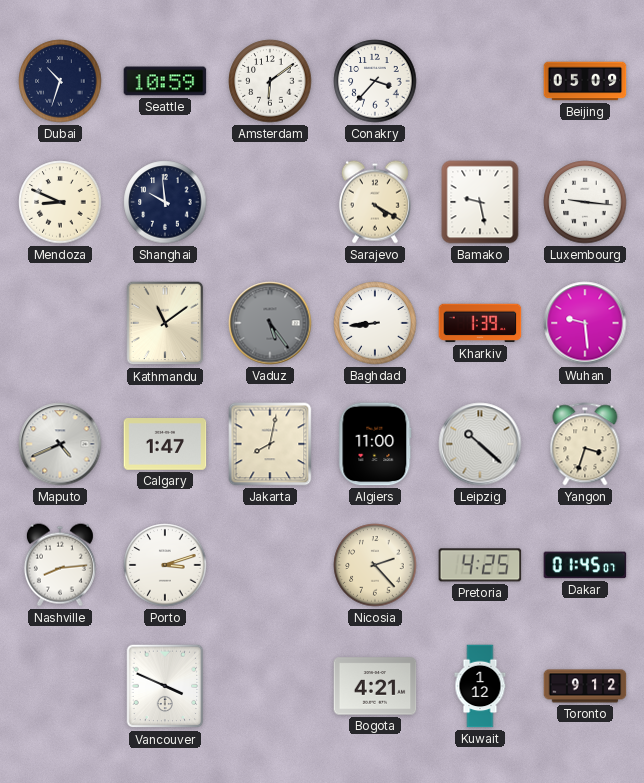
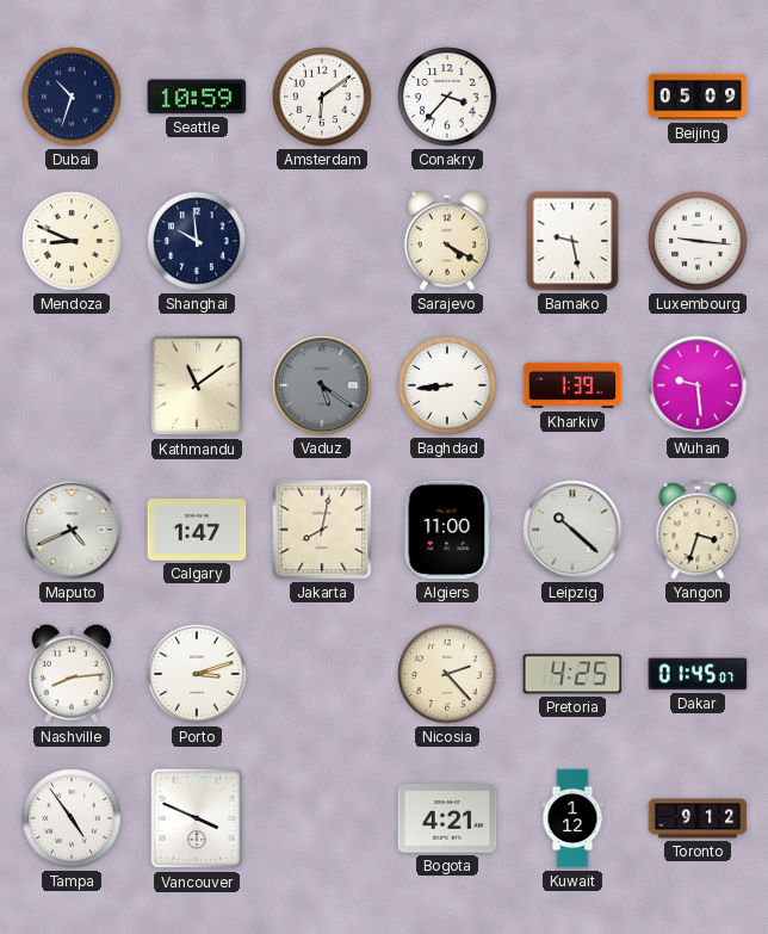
Vaduz: 5:24 -> 5:21
Tampa: none -> 4:54
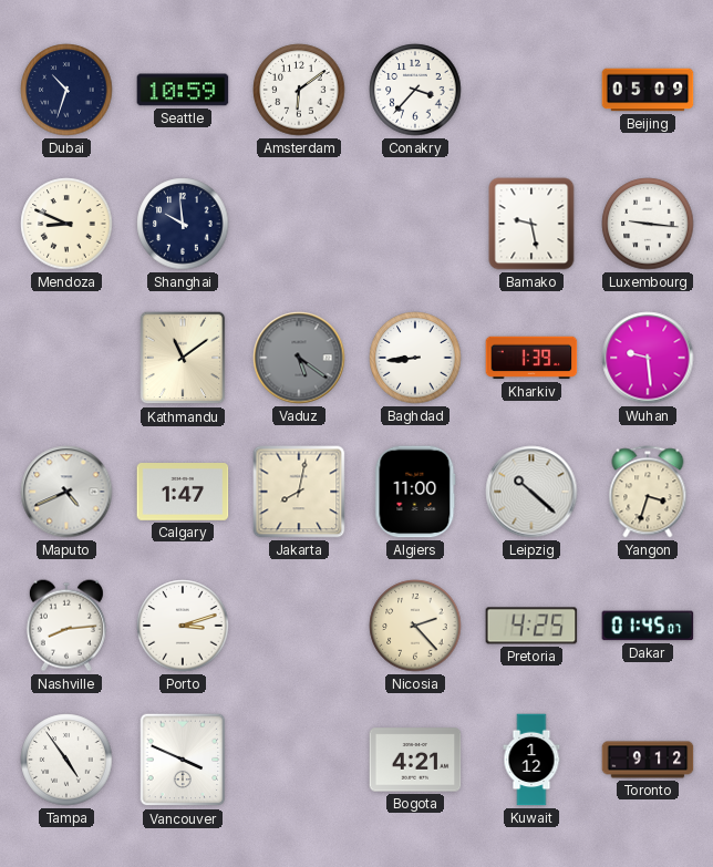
Sarajevo: 4:20 -> none
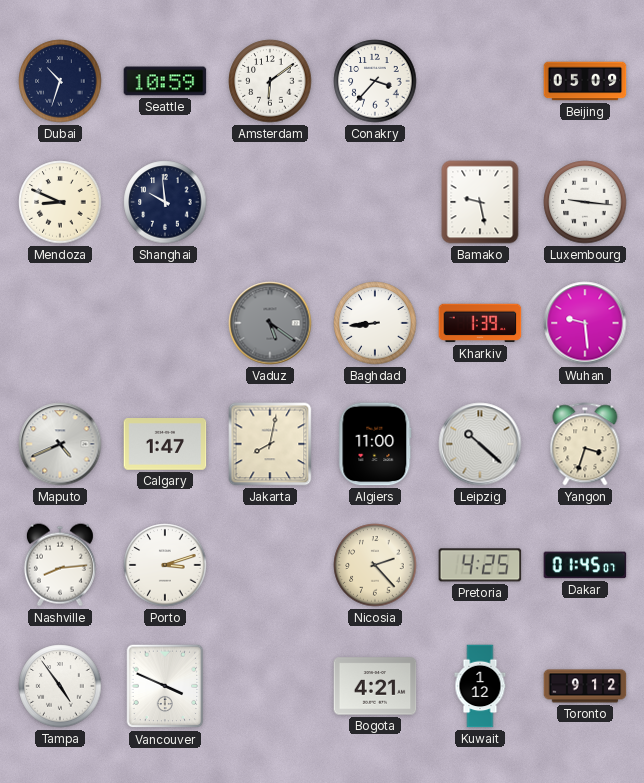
Kathmandu: 11:09 -> none
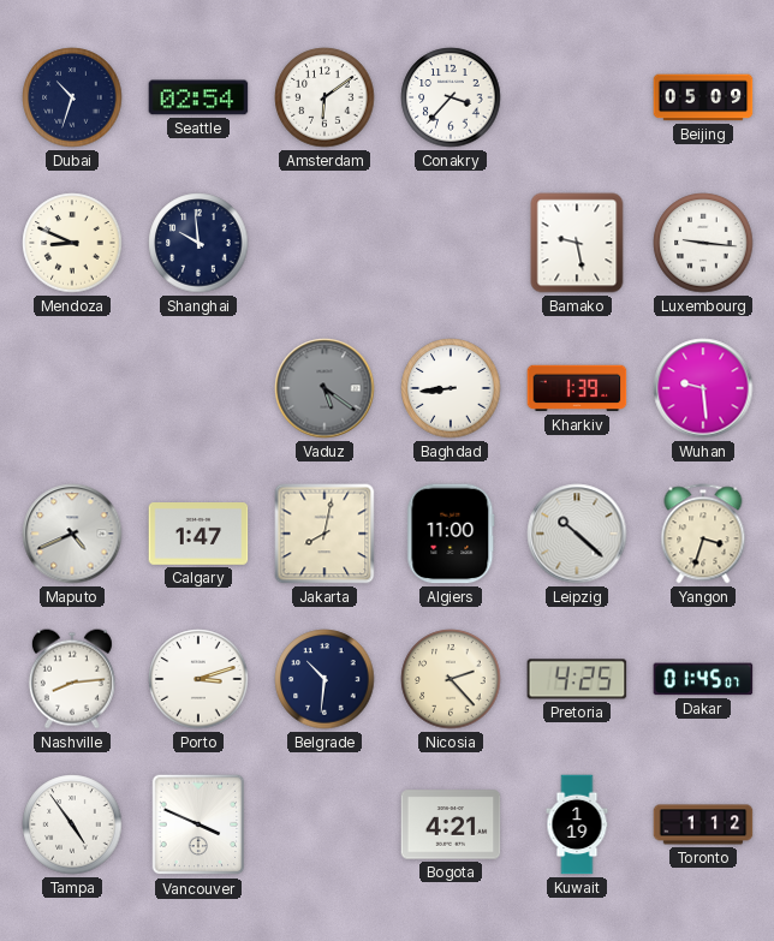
Seattle: 10:59 -> 02:54
Belgrade: none -> 10:31
Kuwait: 1:12 -> 1:19
Toronto: 9:12 -> 1:12
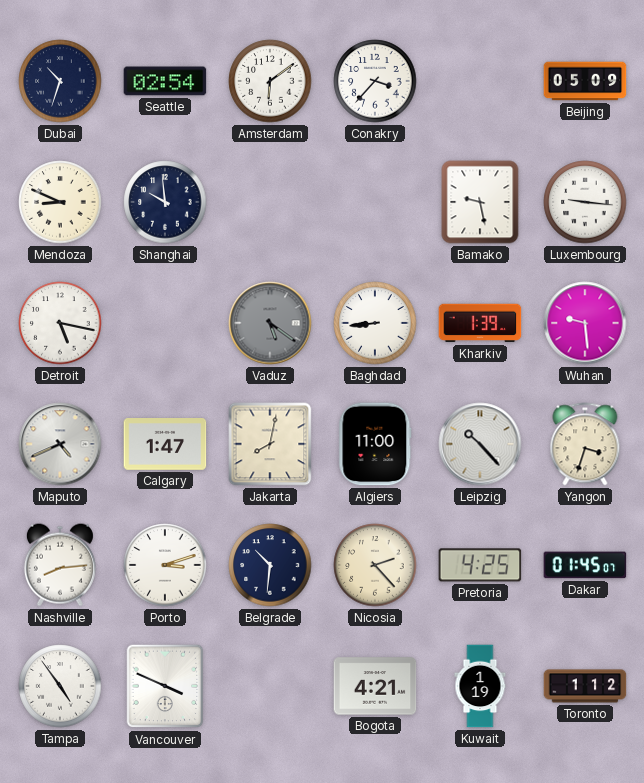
Detroit: none -> 5:17
Leipzig: 10:22 -> 10:23
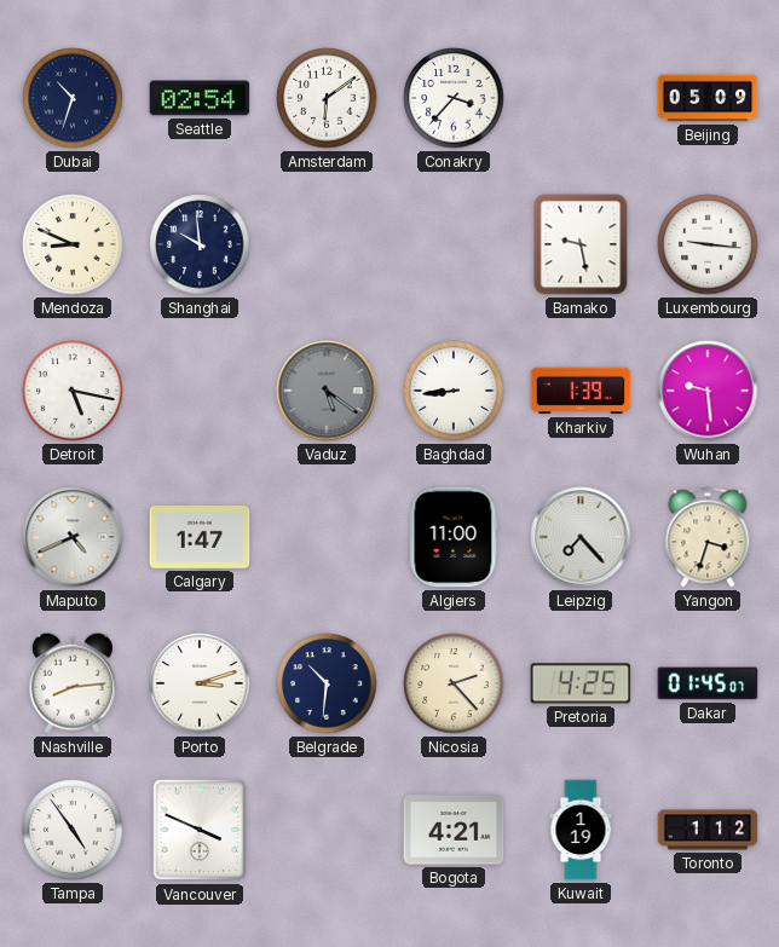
Jakarta: 8:02 -> none
Leipzig: 10:23 -> 7:23
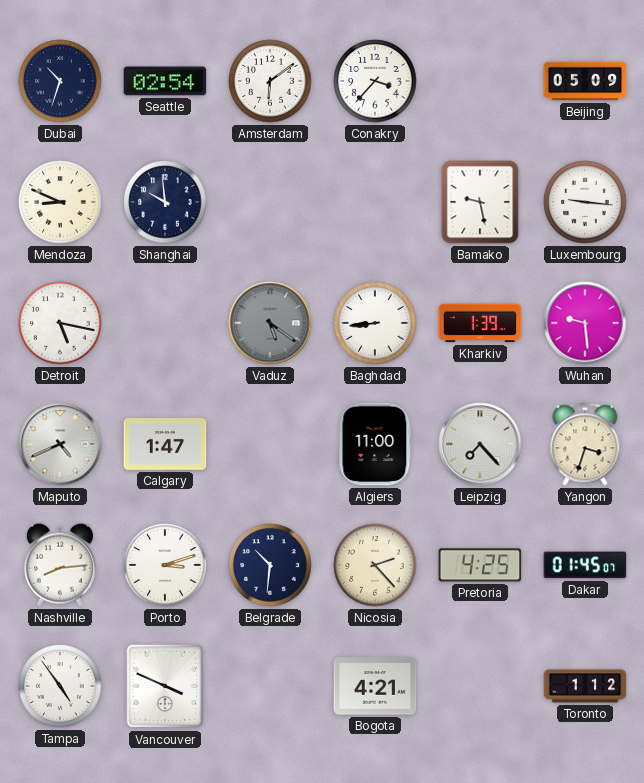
Kuwait: 1:19 -> none
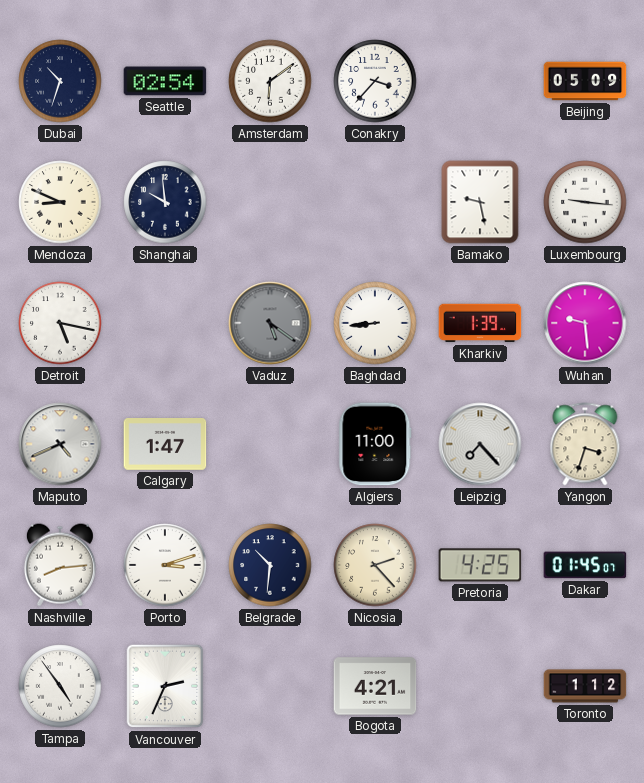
Vancouver: 3:49 -> 2:34
